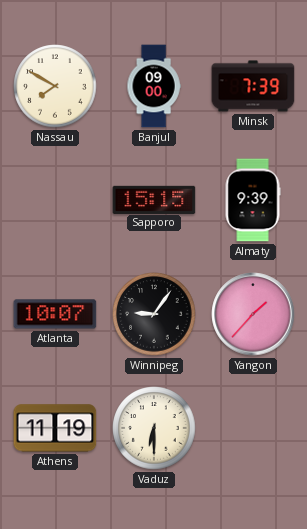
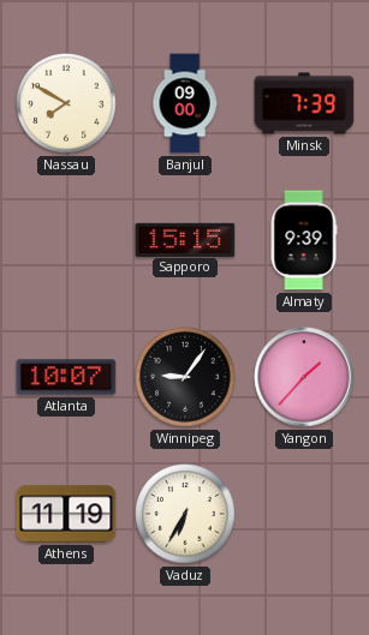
Vaduz: 6:30 -> 6:35
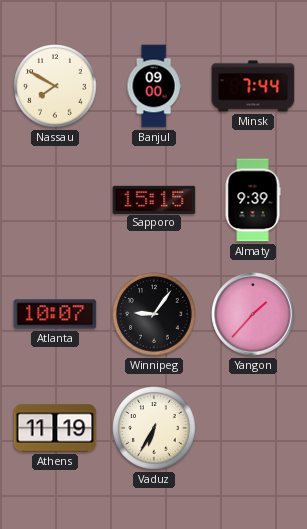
Minsk: 7:39 -> 7:44
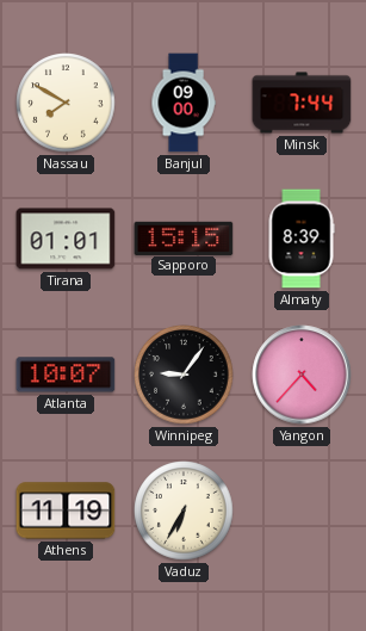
Tirana: none -> 01:01
Almaty: 9:39 -> 8:39
Yangon: 1:37 -> 4:37
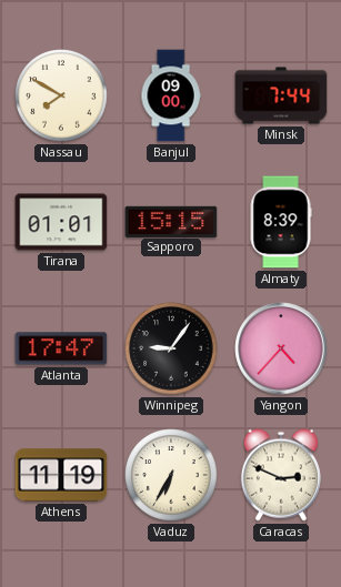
Atlanta: 10:07 -> 17:47
Caracas: none -> 2:49
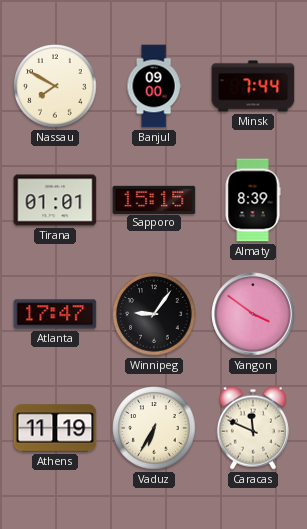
Yangon: 4:37 -> 3:51
Caracas: 2:49 -> 11:49
